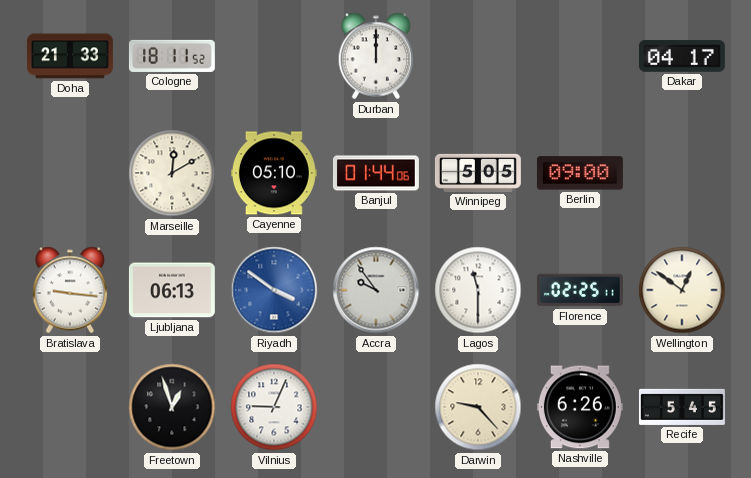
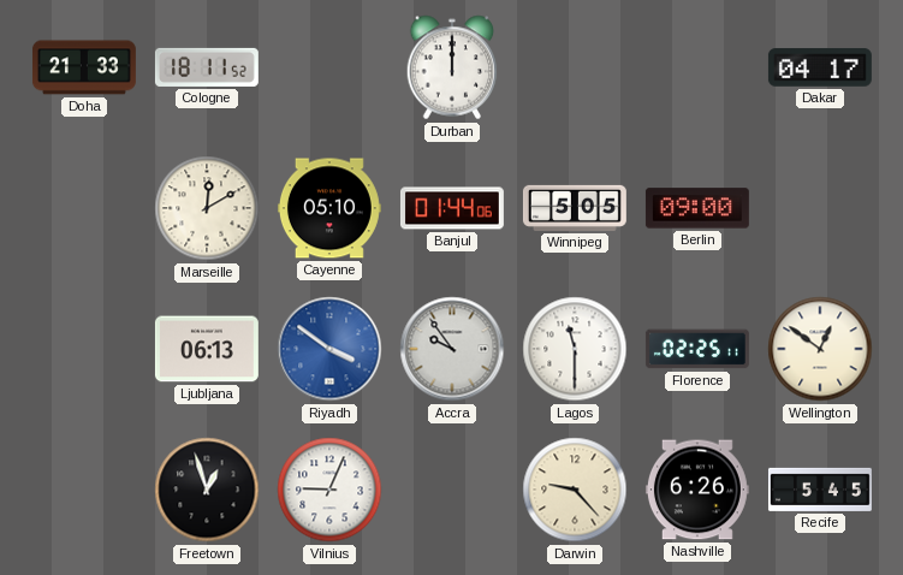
Bratislava: 9:16 -> none
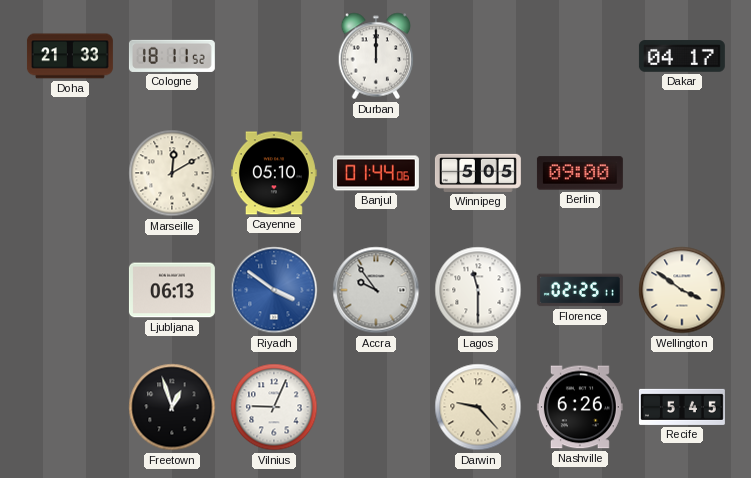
Wellington: 12:51 -> 3:51
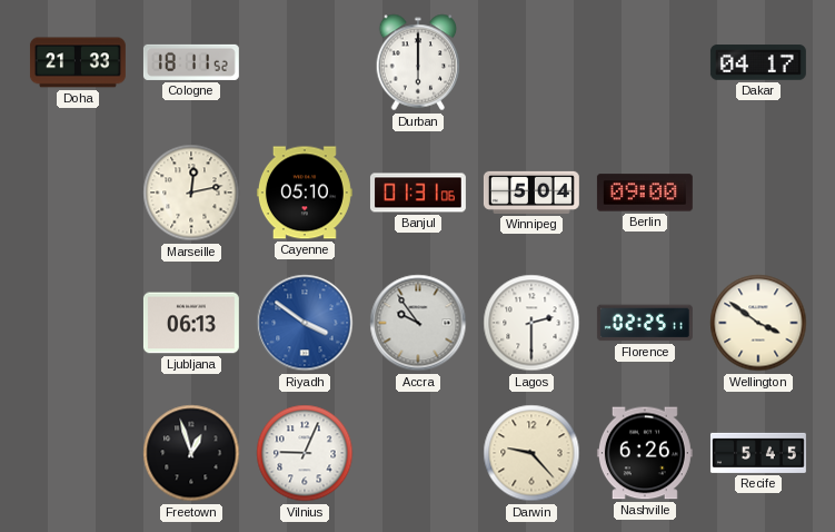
Durban: 12:00 -> 6:00
Marseille: 12:10 -> 12:13
Banjul: 01:44 -> 01:31
Winnipeg: 5:05 -> 5:04
Lagos: 11:30 -> 2:30
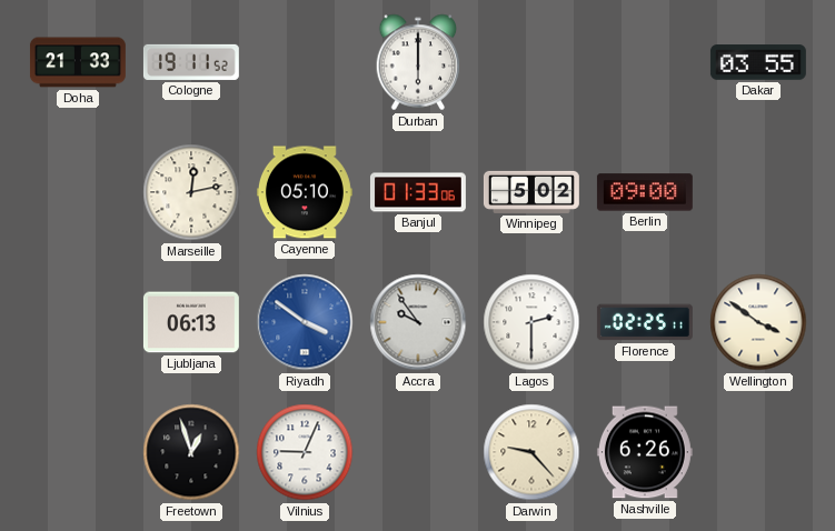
Cologne: 18:11 -> 19:11
Dakar: 04:17 -> 03:55
Banjul: 01:31 -> 01:33
Winnipeg: 5:04 -> 5:02
Recife: 5:45 -> none
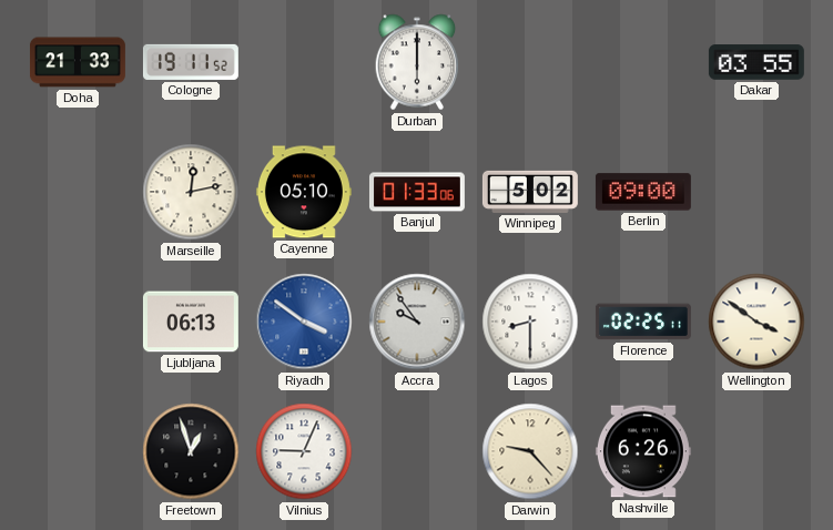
Lagos: 2:30 -> 8:30
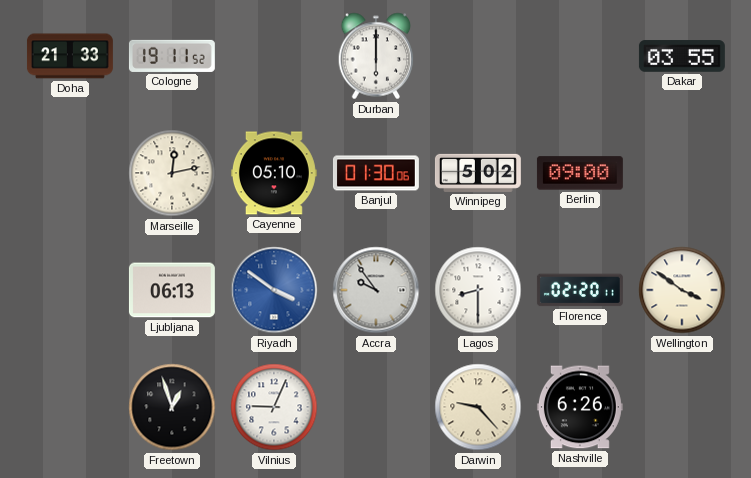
Banjul: 01:33 -> 01:30
Florence: 02:25 -> 02:20
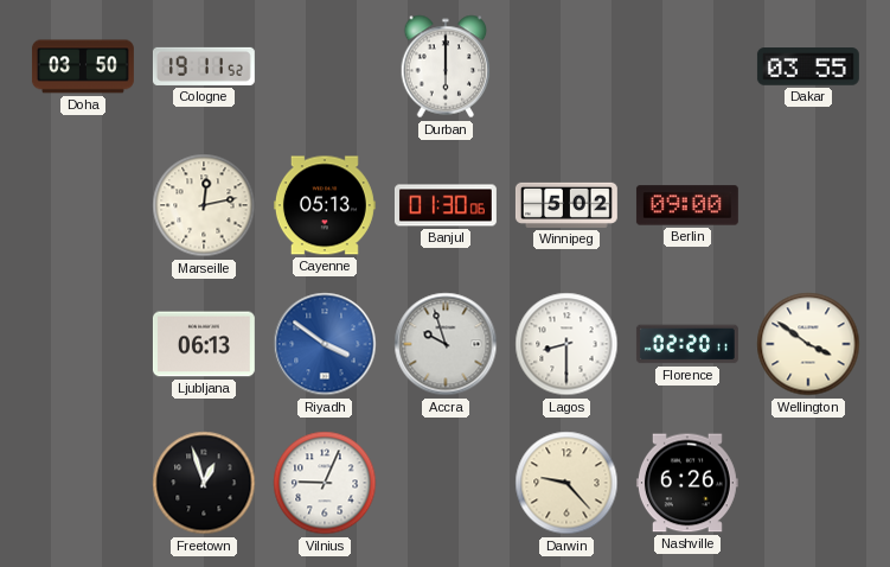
Doha: 21:33 -> 03:50
Cayenne: 05:10 -> 05:13
Accra: 9:54 -> 9:57
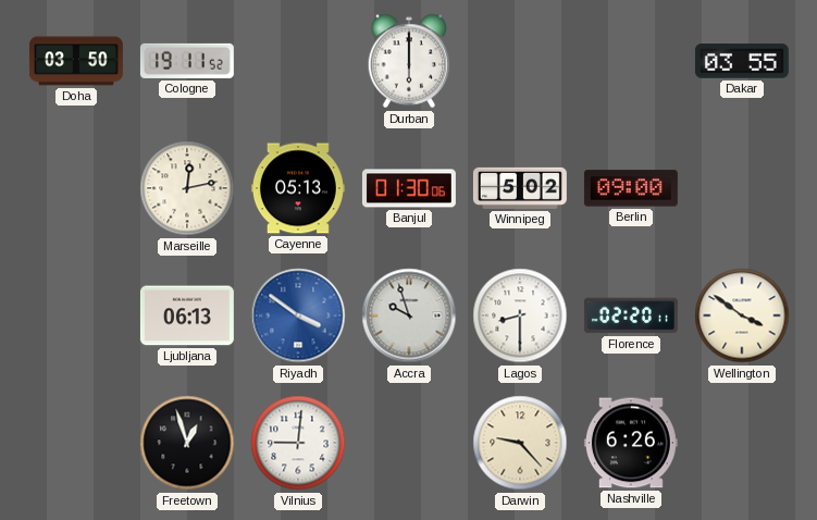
Vilnius: 9:04 -> 9:01
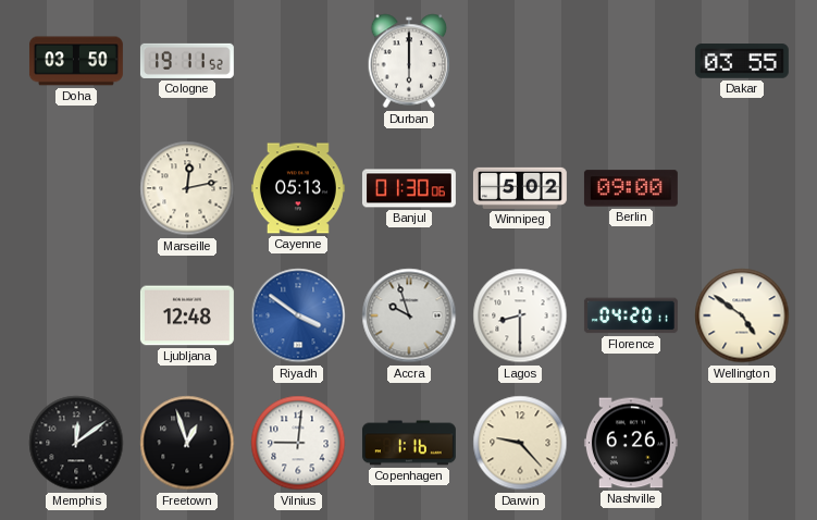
Ljubljana: 06:13 -> 12:48
Florence: 02:20 -> 04:20
Wellington: 3:51 -> 4:51
Memphis: none -> 12:09
Copenhagen: none -> 1:16
